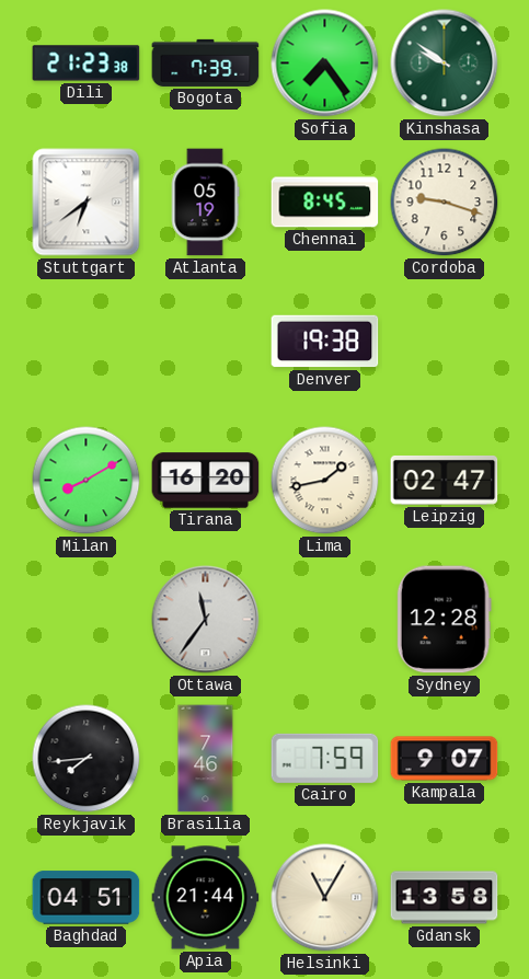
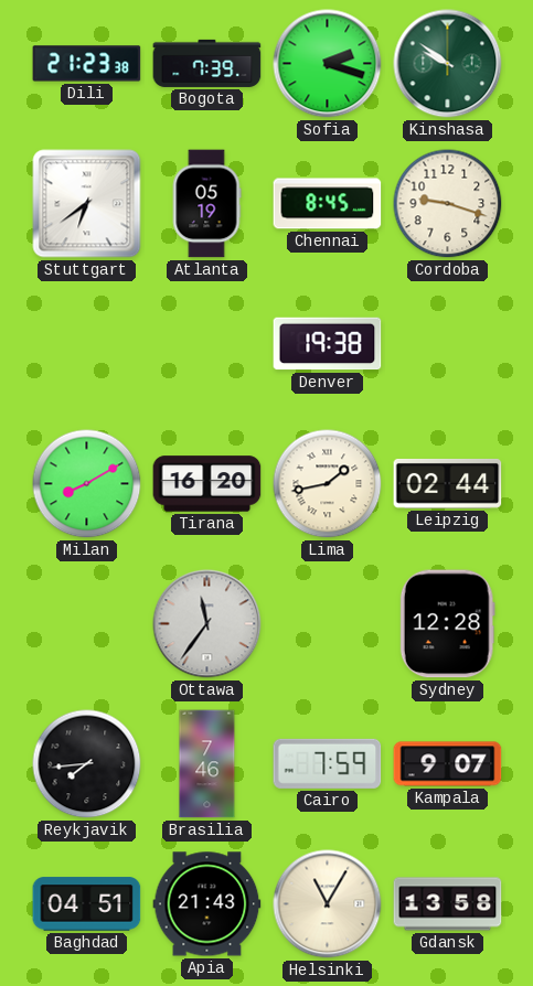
Sofia: 7:24 -> 2:18
Leipzig: 02:47 -> 02:44
Apia: 21:44 -> 21:43
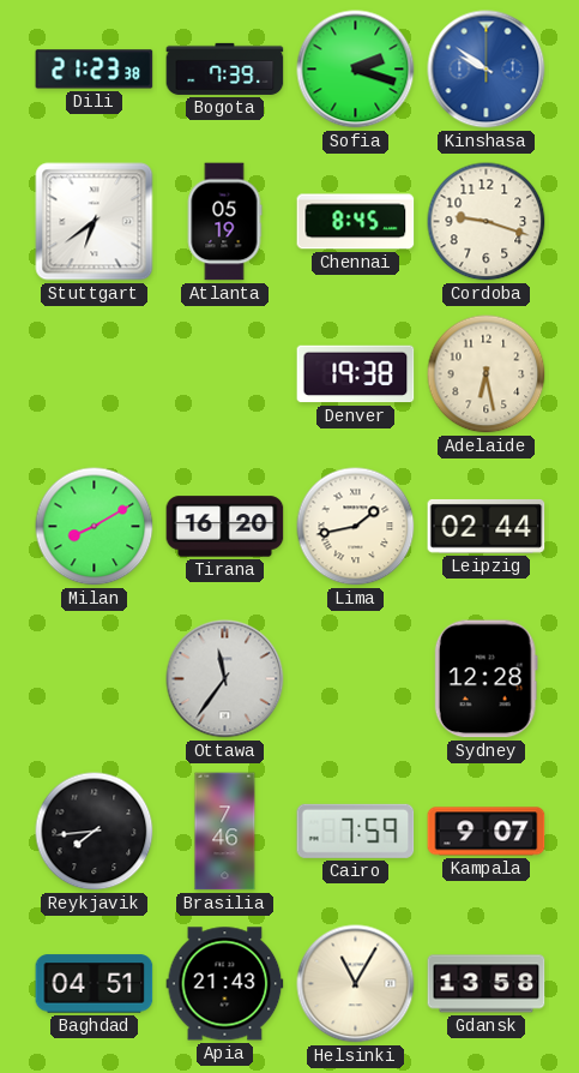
Kinshasa dial: green -> blue
Adelaide: none -> 6:28
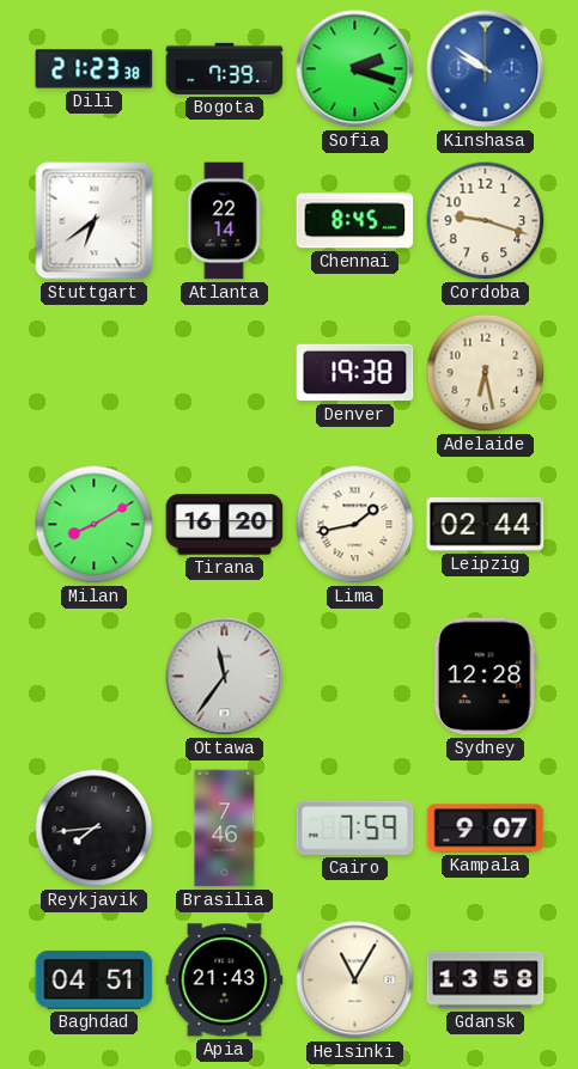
Atlanta: 05:19 -> 22:14
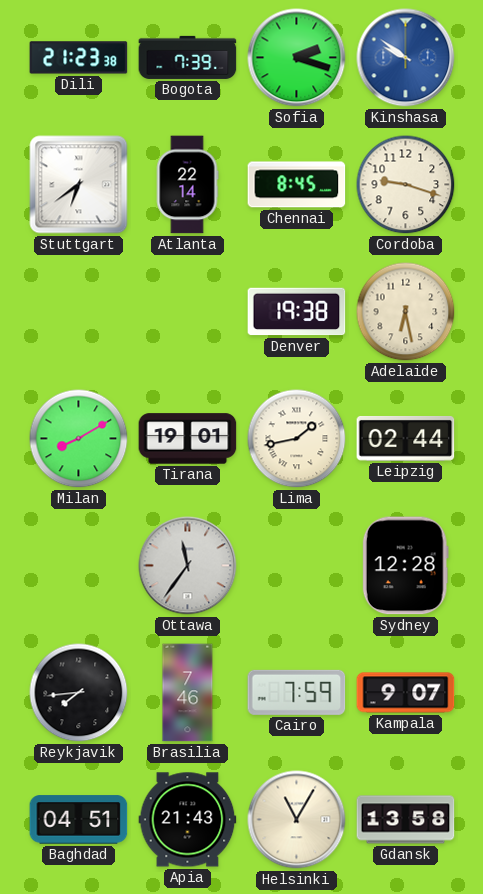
Tirana: 16:20 -> 19:01
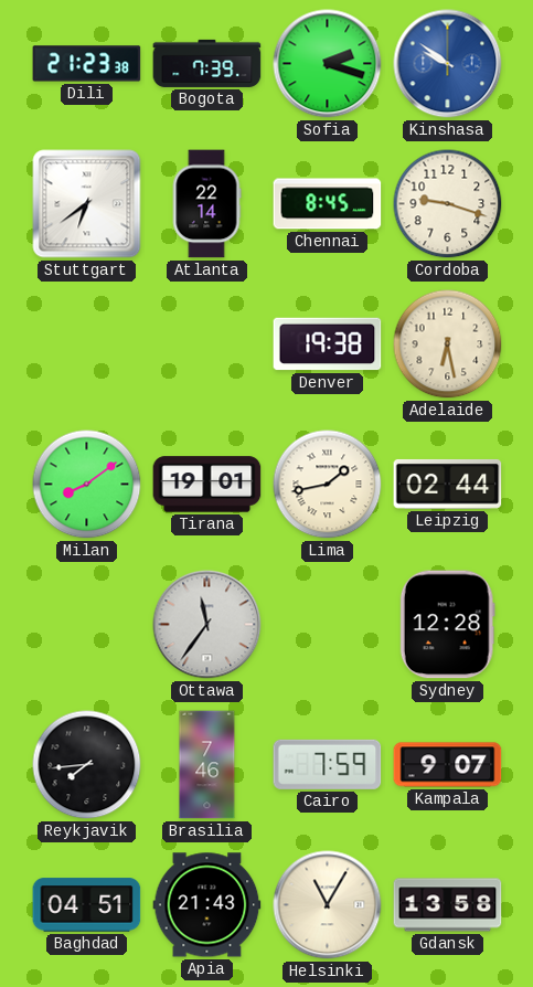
Milan: 8:10 -> 8:09
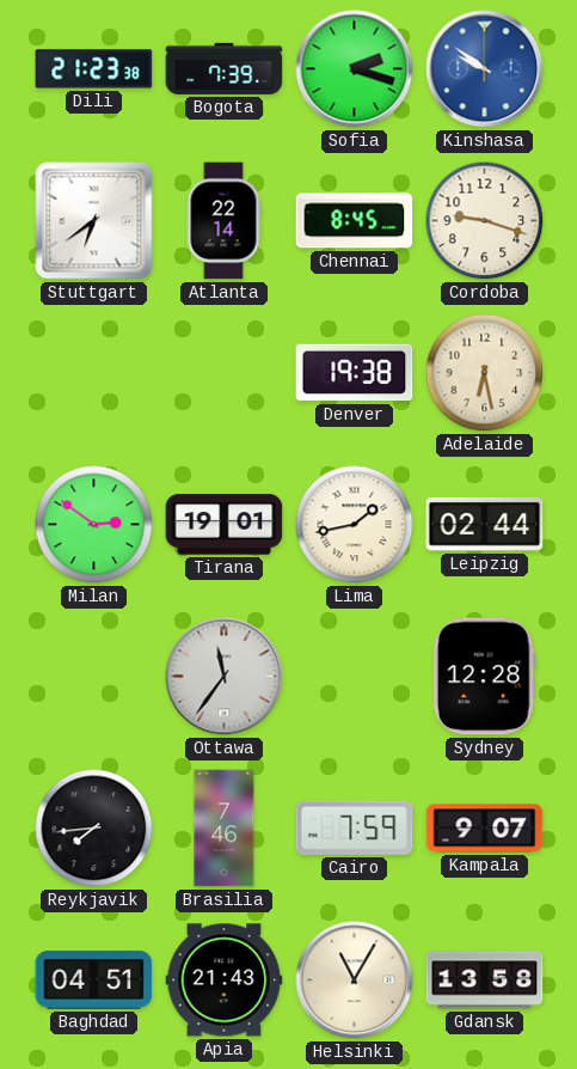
Milan: 8:09 -> 2:51
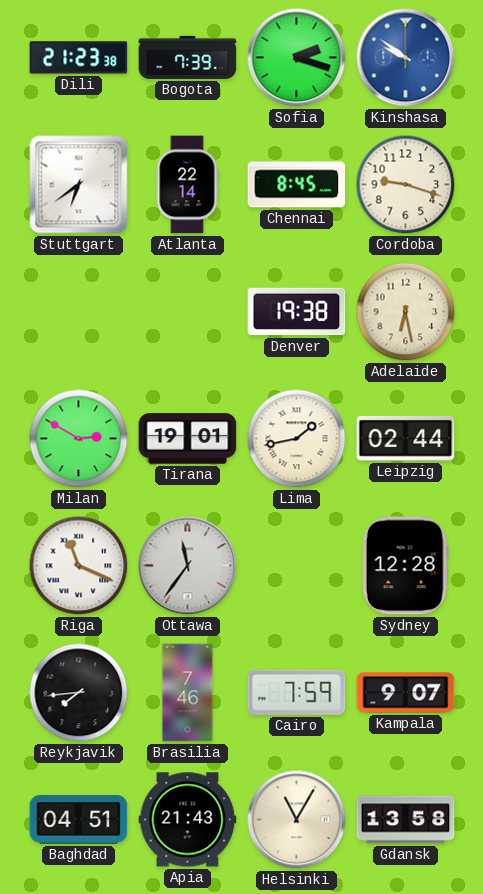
Milan: 2:51 -> 2:50
Riga: none -> 11:19
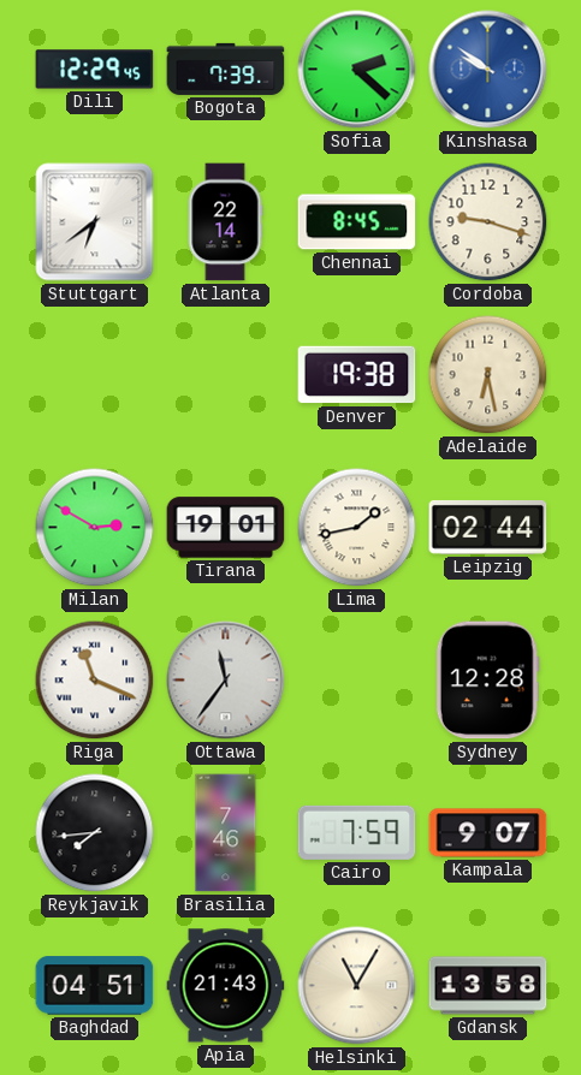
Dili: 21:23 -> 12:29
Sofia: 2:18 -> 2:22
